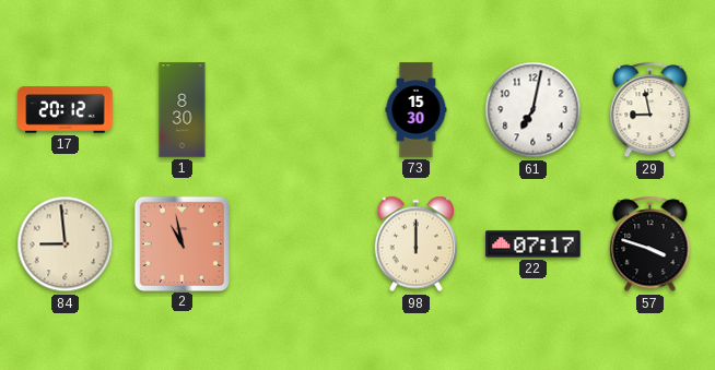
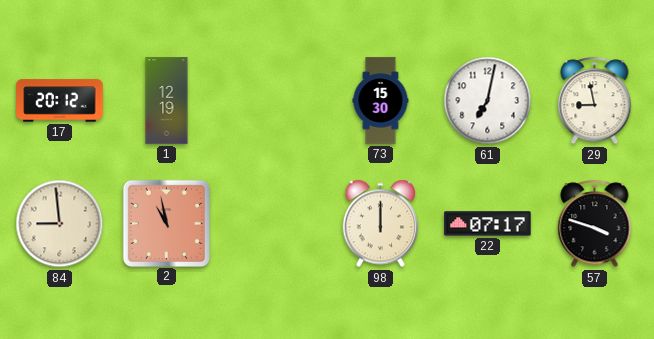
1: 8:30 -> 12:19
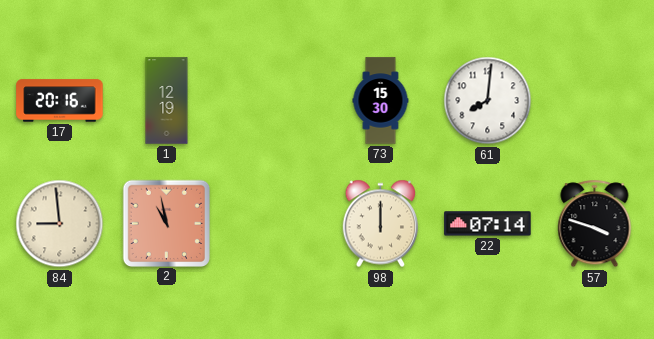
17: 20:12 -> 20:16
61: 7:02 -> 8:01
29: 8:58 -> none
22: 07:17 -> 07:14
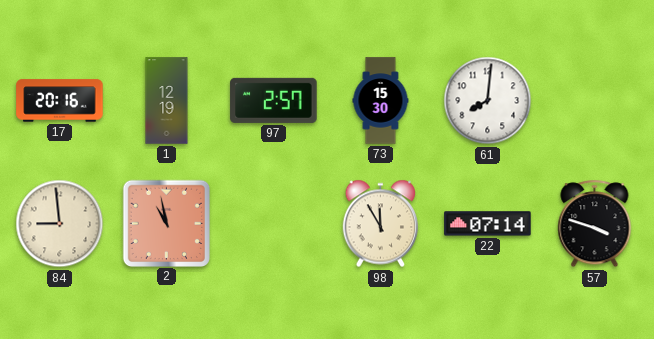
97: none -> 2:57
98: 12:00 -> 11:55
